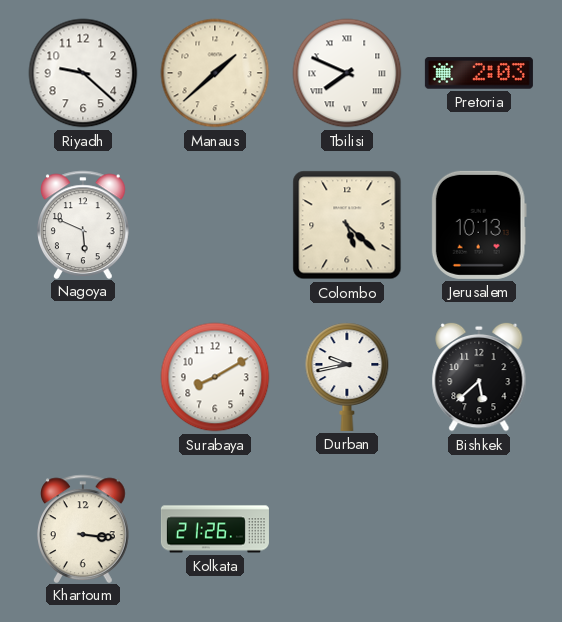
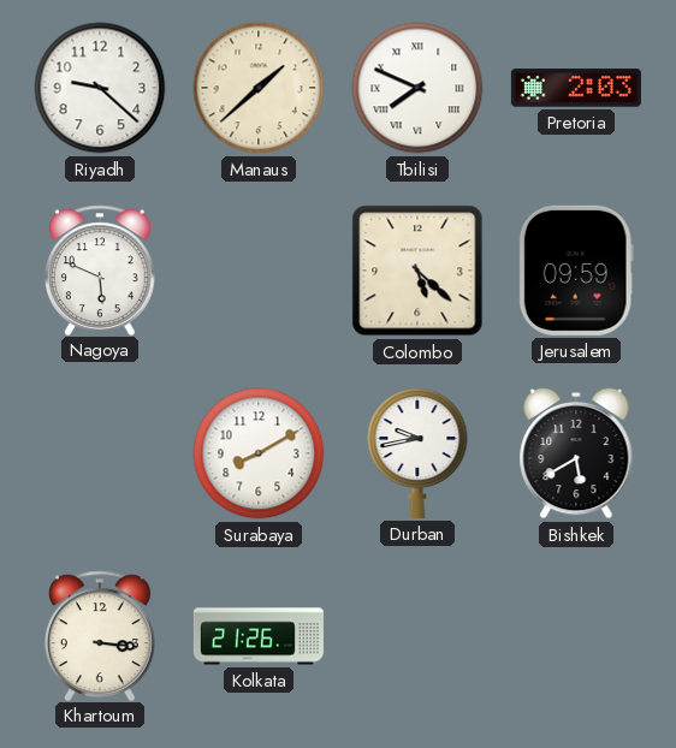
Jerusalem: 10:13 -> 09:59
Bishkek: 5:38 -> 5:40
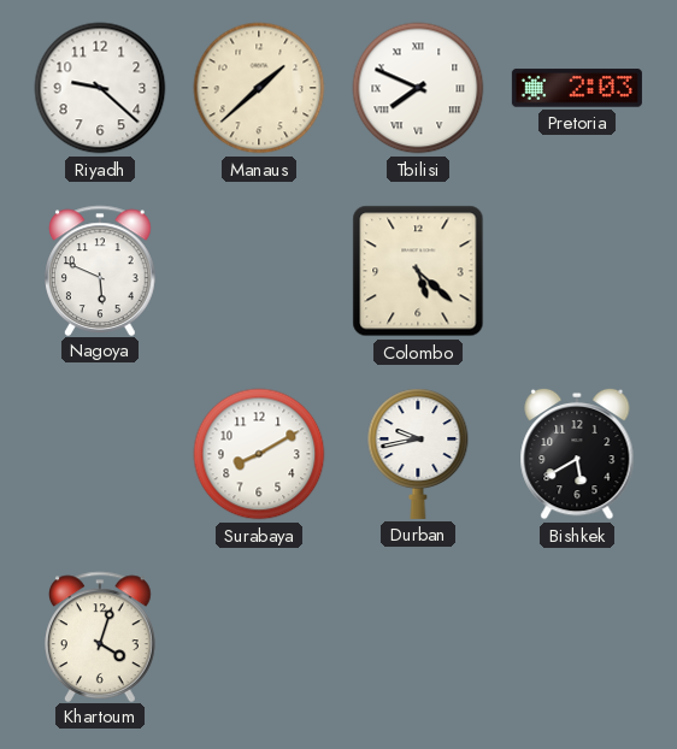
Jerusalem: 09:59 -> none
Khartoum: 3:16 -> 4:03
Kolkata: 21:26 -> none
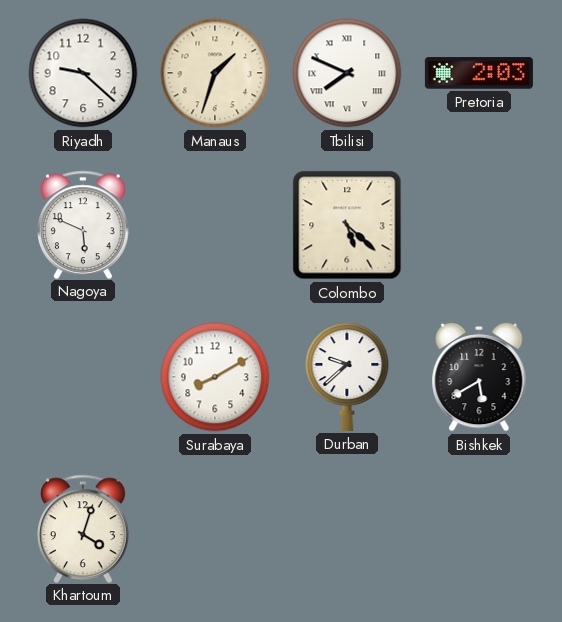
Manaus: 1:38 -> 1:33
Durban: 9:43 -> 9:38
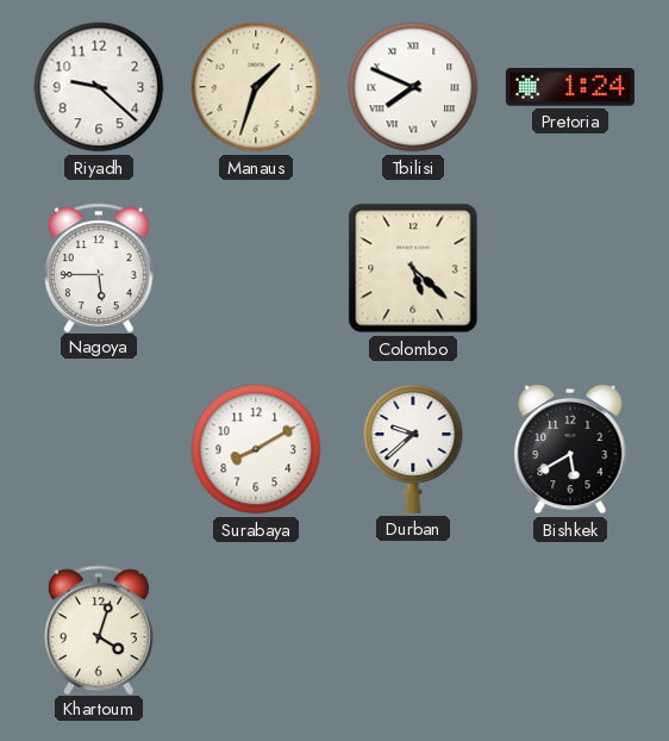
Pretoria: 2:03 -> 1:24
Nagoya: 5:49 -> 5:45
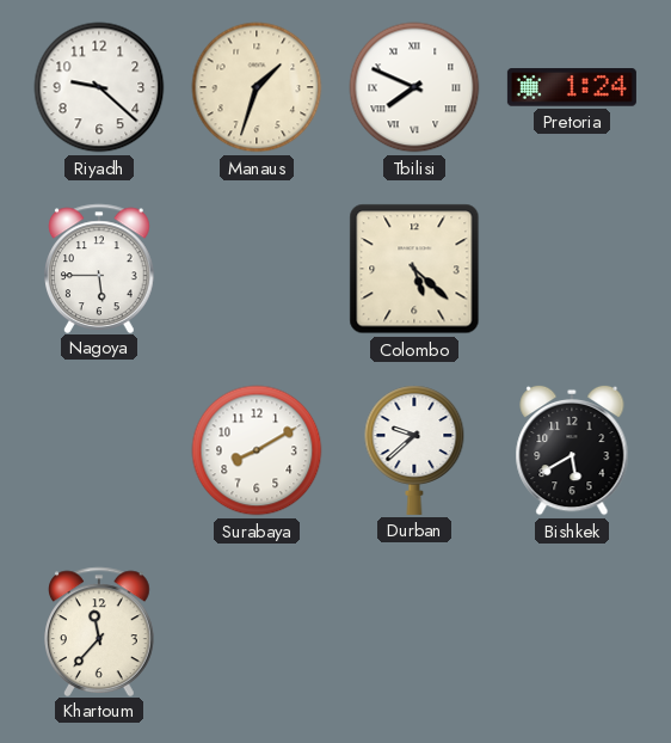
Khartoum: 4:03 -> 11:37
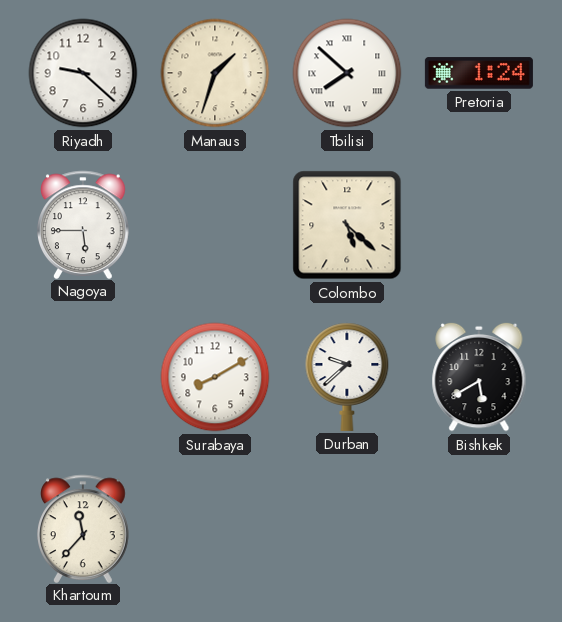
Tbilisi: 7:49 -> 7:52
